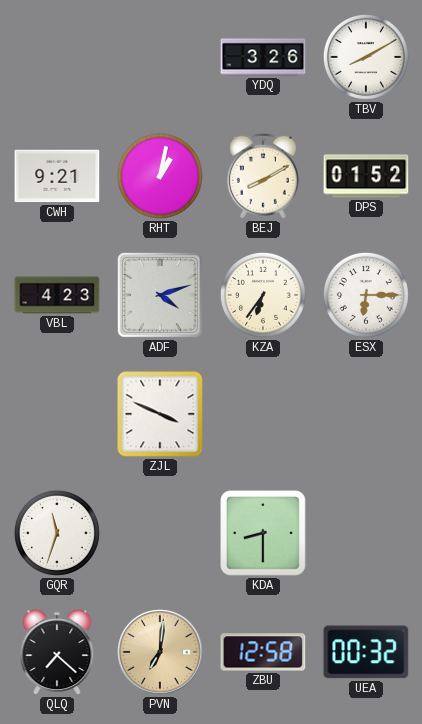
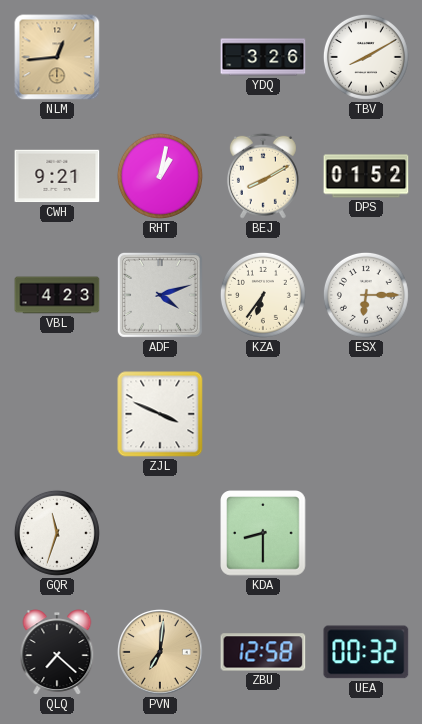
NLM: none -> 12:44
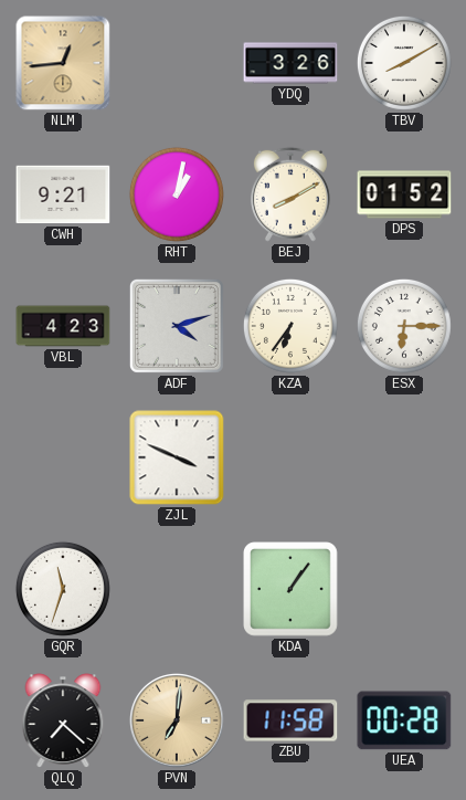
KDA: 8:30 -> 1:06
ZBU: 12:58 -> 11:58
UEA: 00:32 -> 00:28
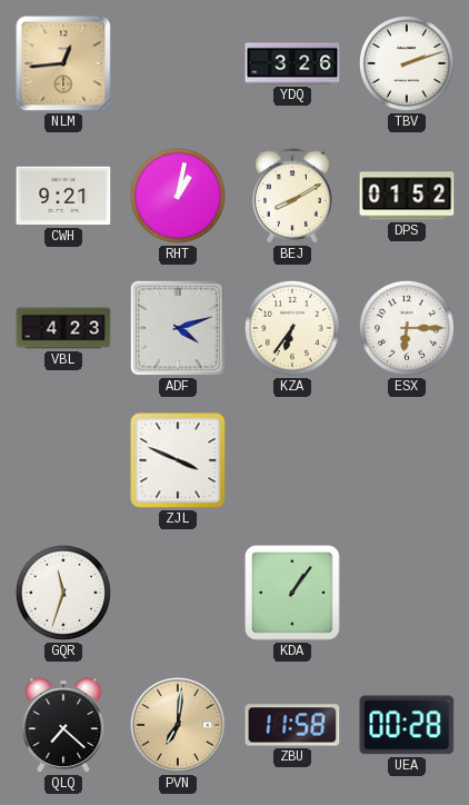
TBV: 8:10 -> 2:12
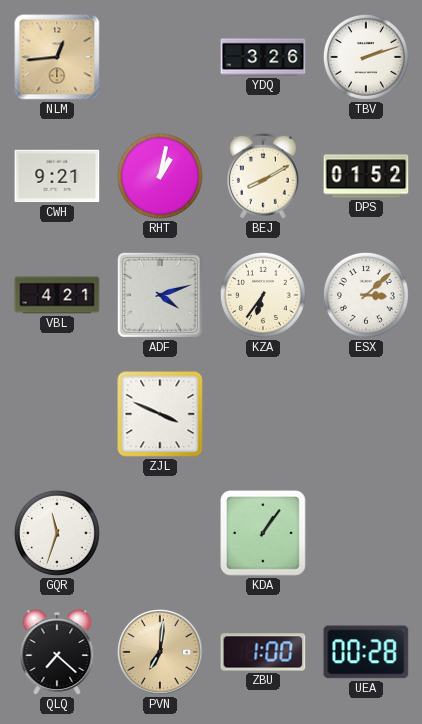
VBL: 4:23 -> 4:21
ESX: 6:15 -> 3:08
ZBU: 11:58 -> 1:00
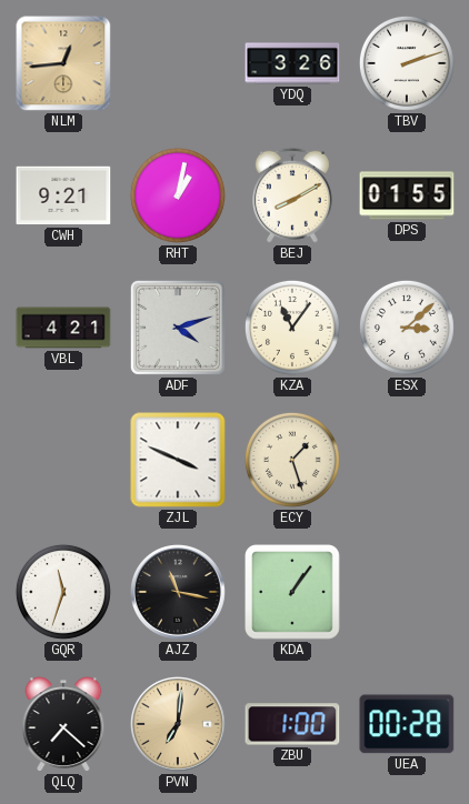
DPS: 01:52 -> 01:55
KZA: 6:36 -> 11:06
ECY: none -> 1:27
AJZ: none -> 11:17
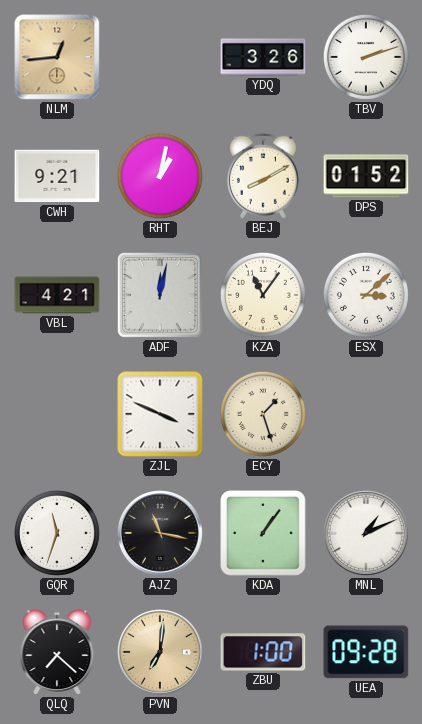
DPS: 01:55 -> 01:52
ADF: 4:12 -> 12:02
MNL: none -> 1:11
UEA: 00:28 -> 09:28
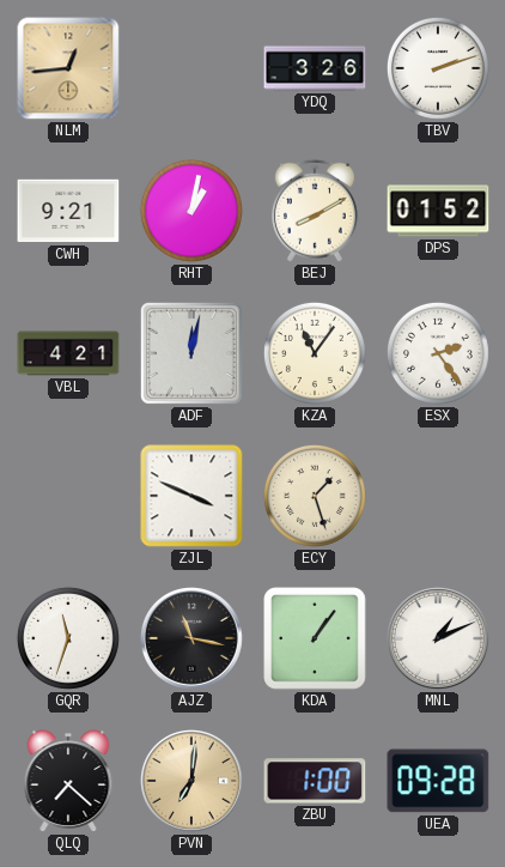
ESX: 3:08 -> 2:24
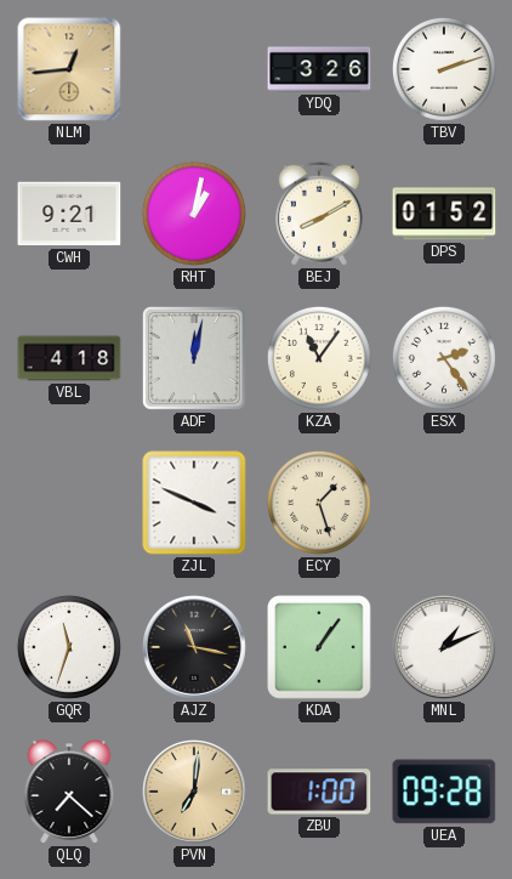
VBL: 4:21 -> 4:18
